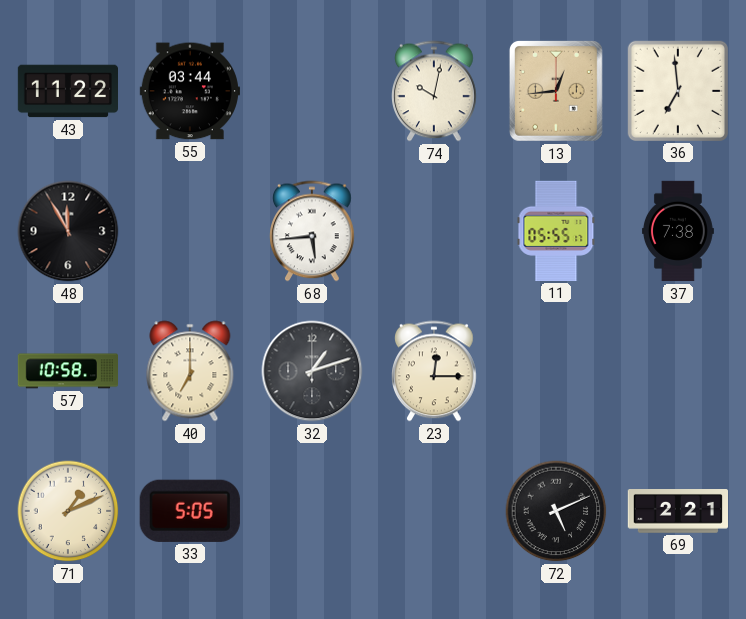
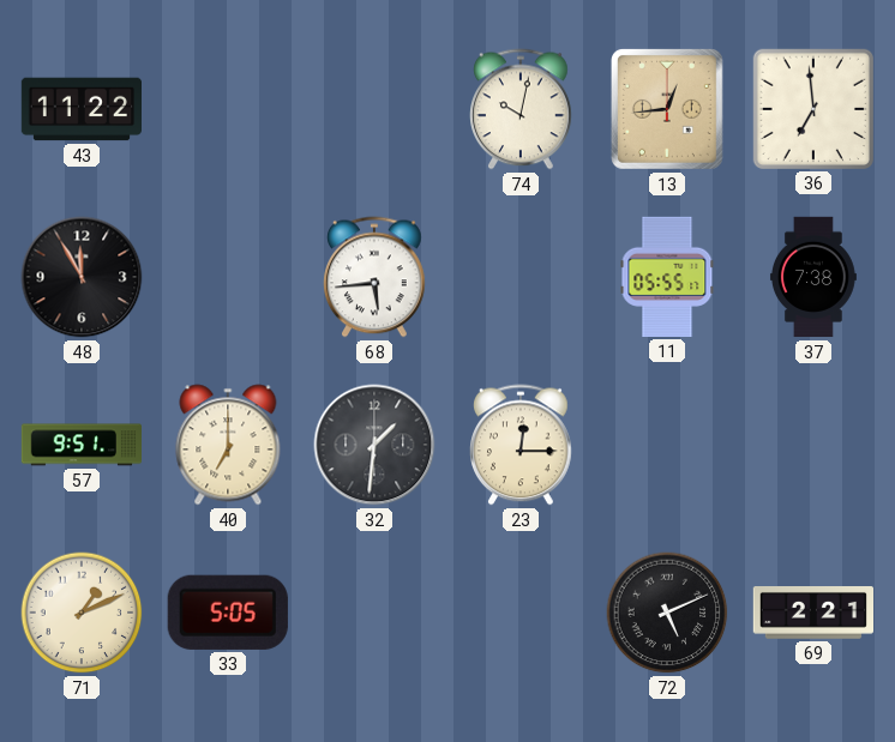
55: 03:44 -> none
57: 10:58 -> 9:51
32: 1:12 -> 1:31
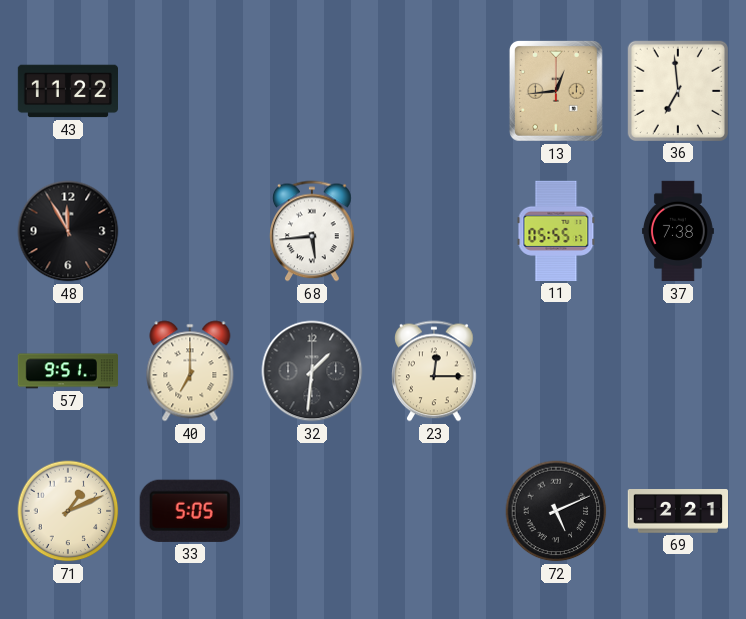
74: 10:02 -> none
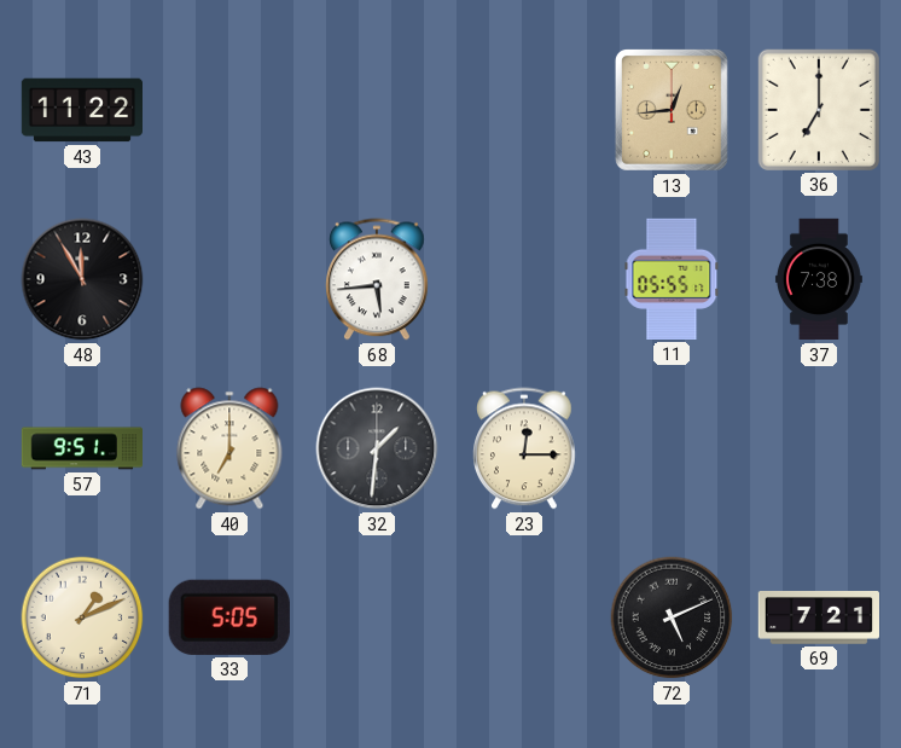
36: 6:59 -> 7:00
69: 2:21 -> 7:21
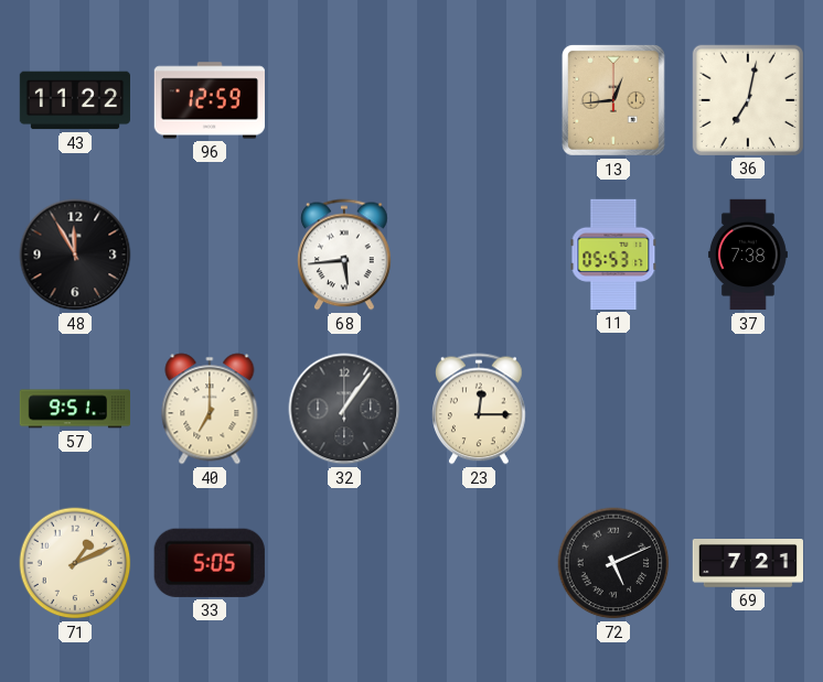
96: none -> 12:59
36: 7:00 -> 7:02
11: 05:55 -> 05:53
32: 1:31 -> 1:06
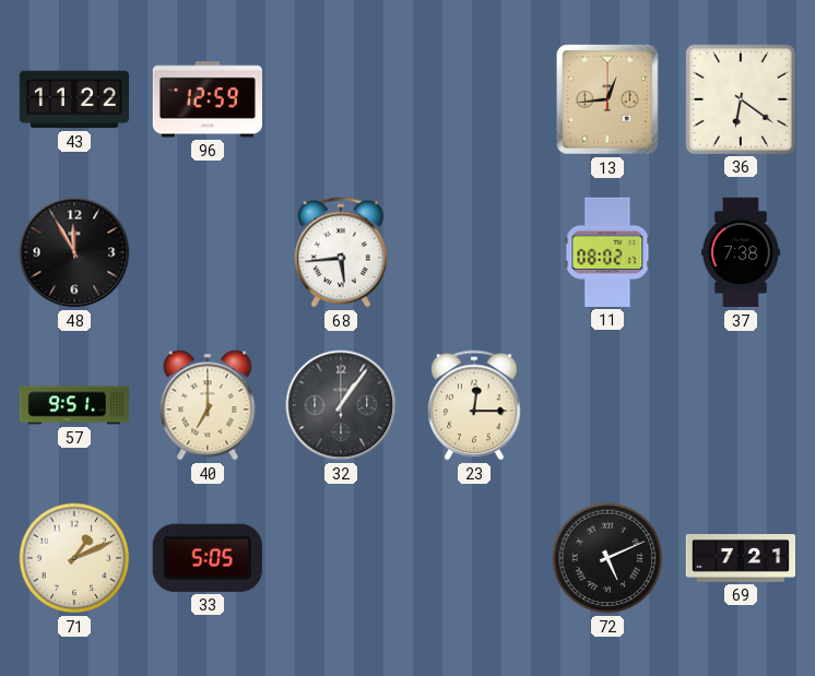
36: 7:02 -> 6:21
11: 05:53 -> 08:02
